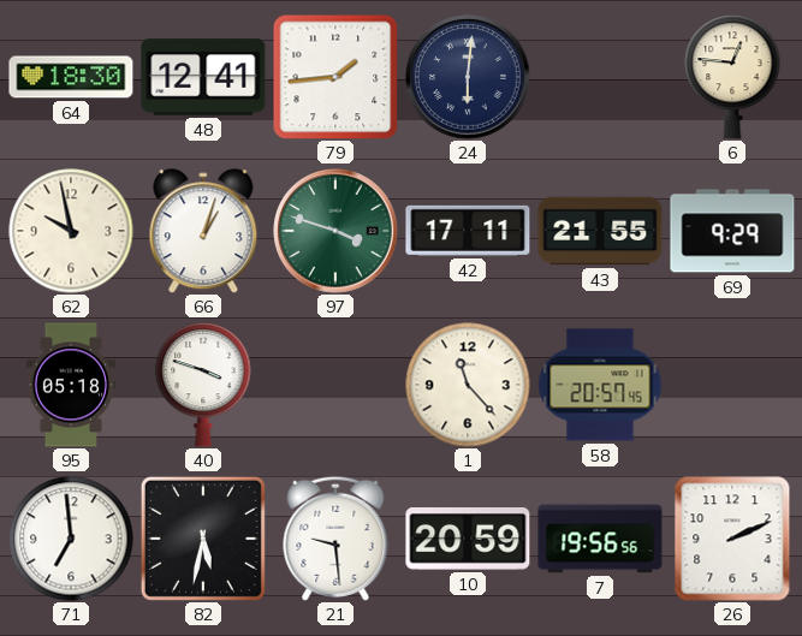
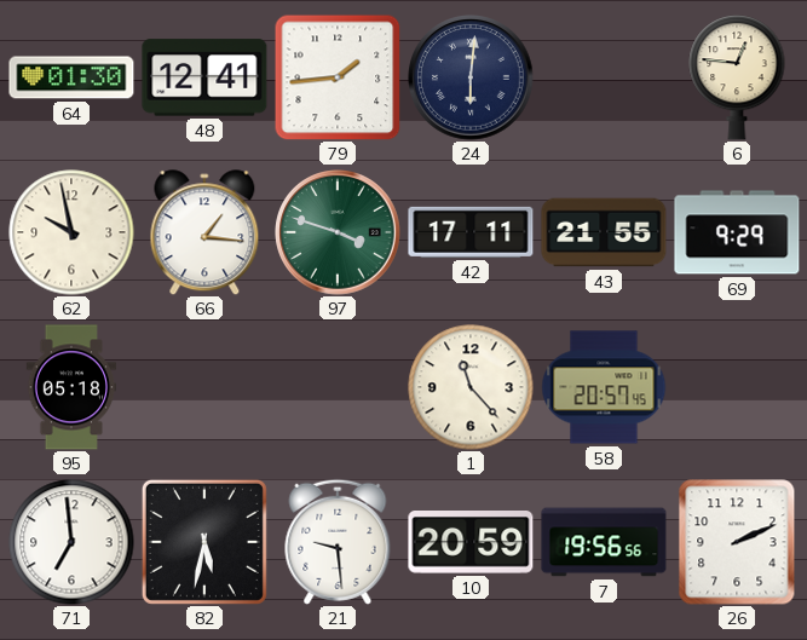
64: 18:30 -> 01:30
66: 1:03 -> 1:16
40: 3:48 -> none
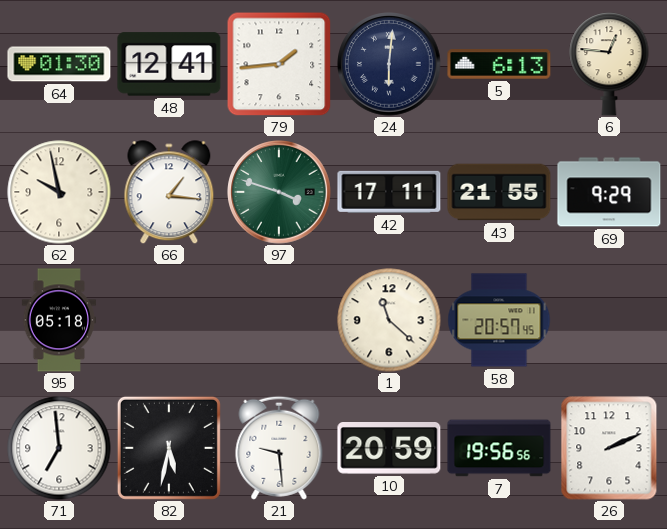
5: none -> 6:13
1: 11:23 -> 11:22
